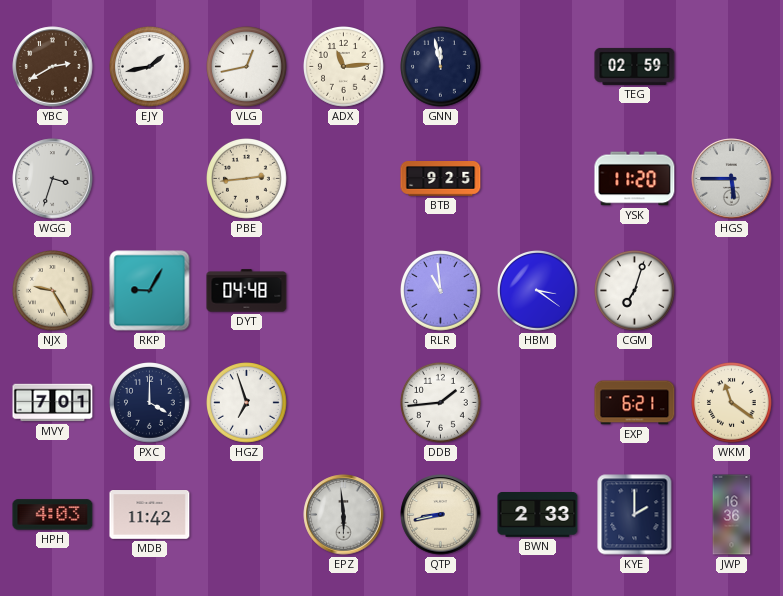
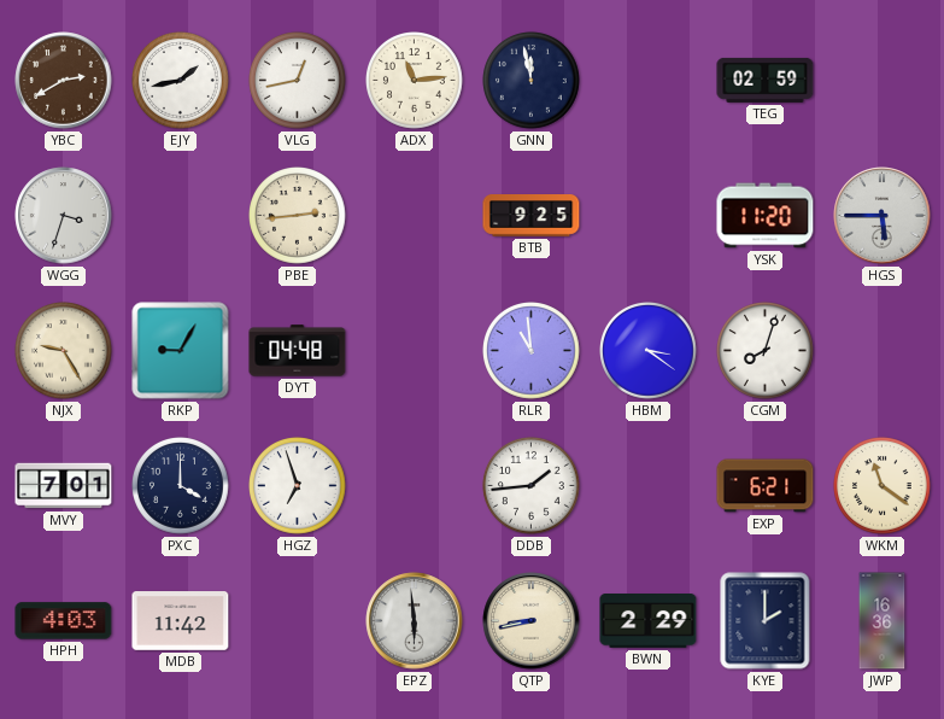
CGM: 7:03 -> 8:03
BWN: 2:33 -> 2:29
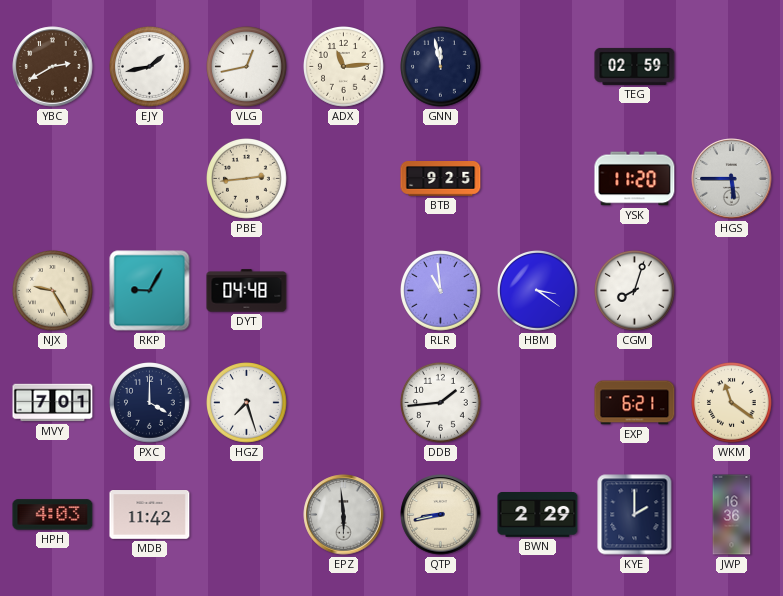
WGG: 3:33 -> none
HGZ: 6:57 -> 7:27
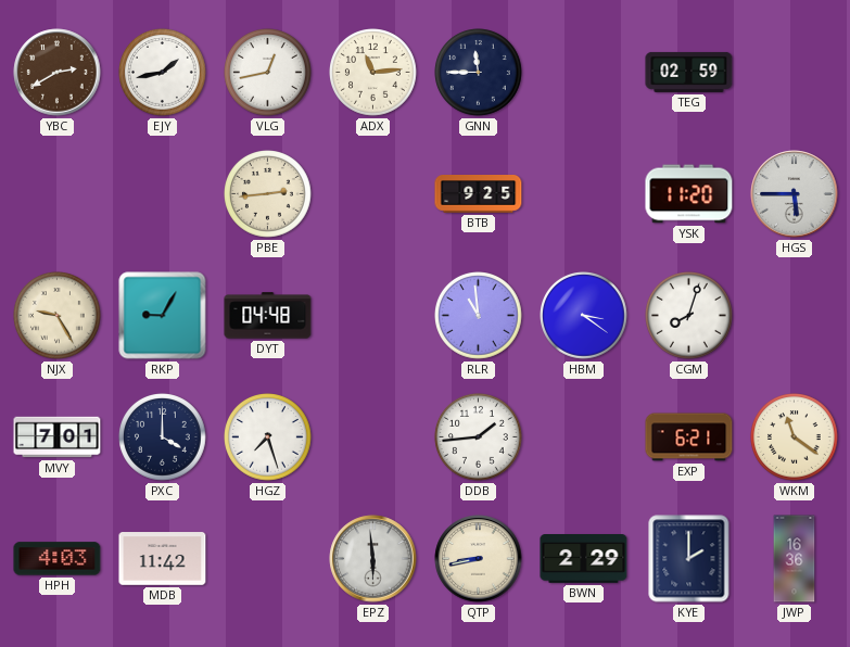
GNN: 11:58 -> 11:45
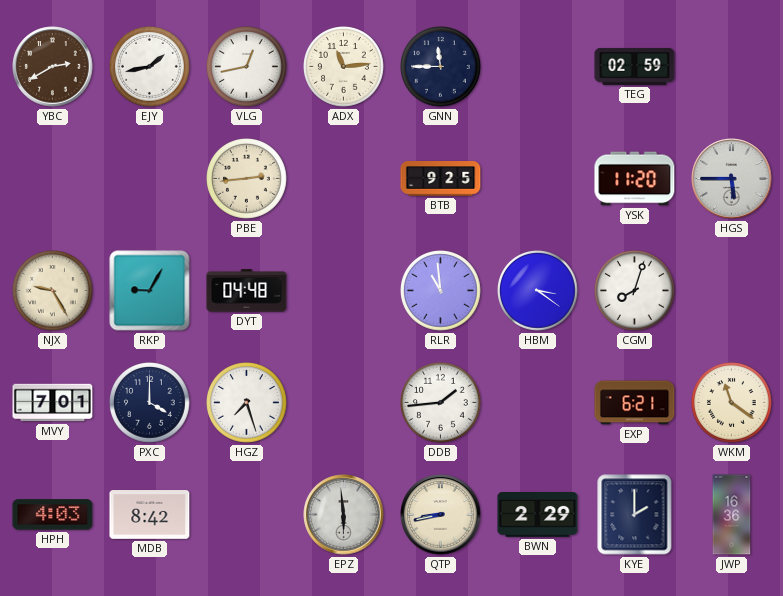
MDB: 11:42 -> 8:42
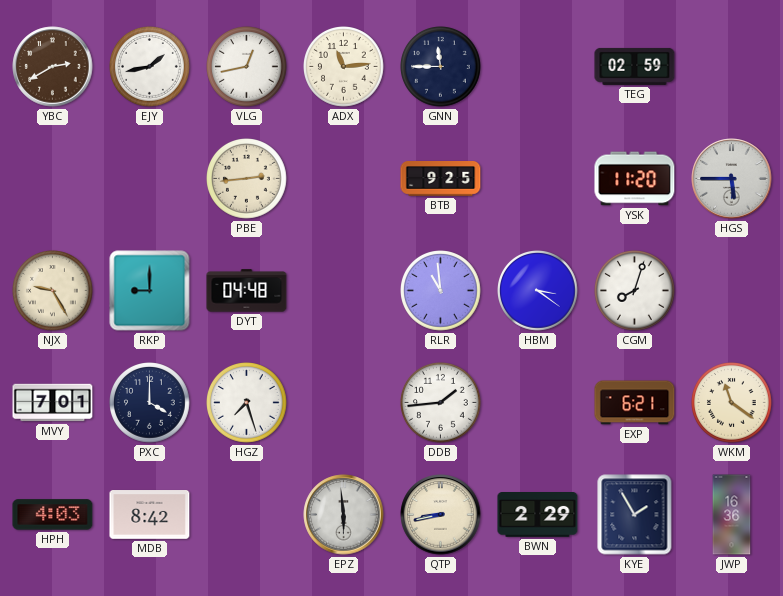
RKP: 9:05 -> 9:00
KYE: 2:00 -> 1:55
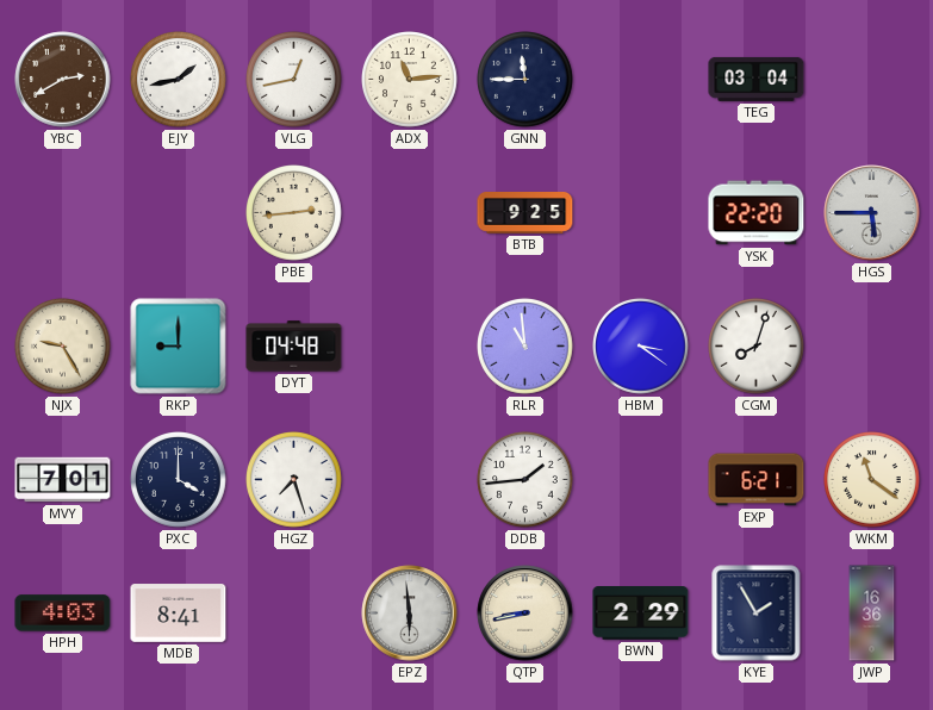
TEG: 02:59 -> 03:04
YSK: 11:20 -> 22:20
MDB: 8:42 -> 8:41
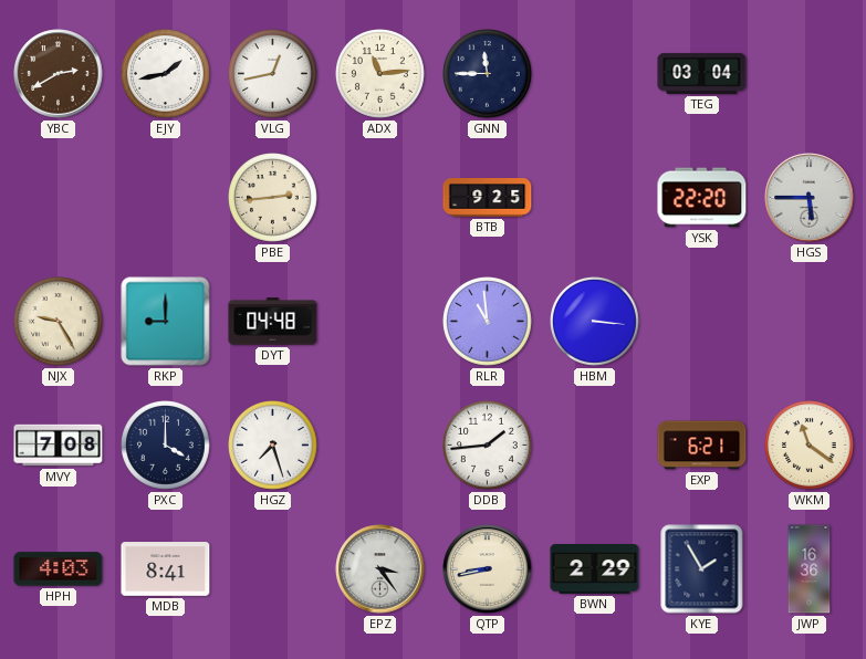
HBM: 3:21 -> 3:16
CGM: 8:03 -> none
MVY: 7:01 -> 7:08
EPZ: 5:59 -> 3:24
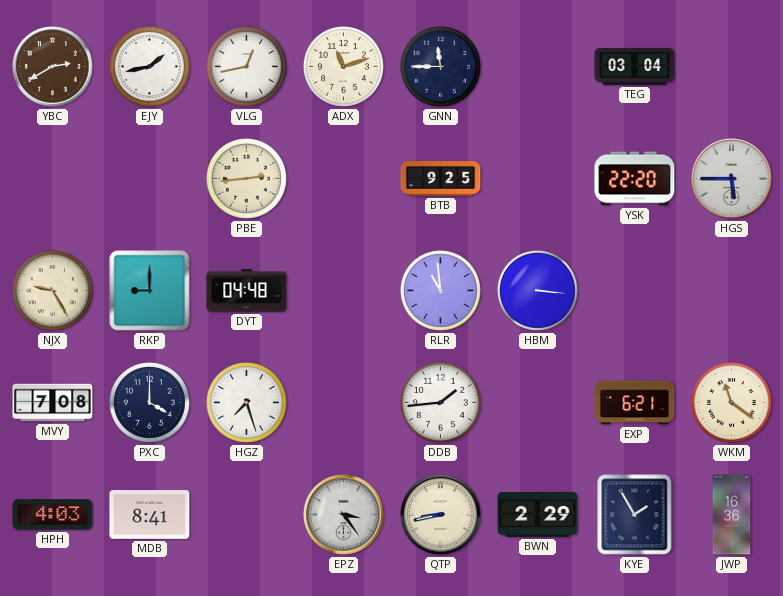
ADX: 11:14 -> 11:12
